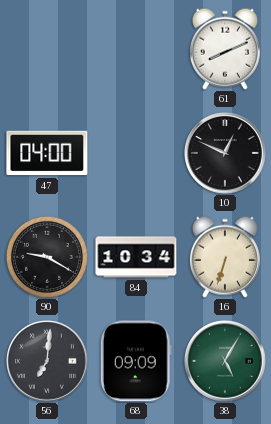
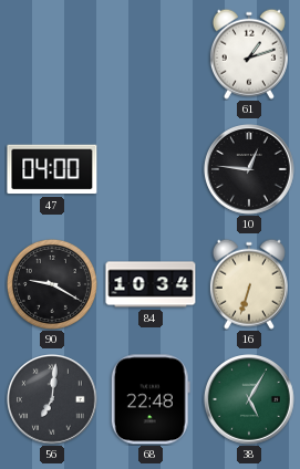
61: 8:11 -> 1:12
10: 12:49 -> 12:46
68: 09:09 -> 22:48
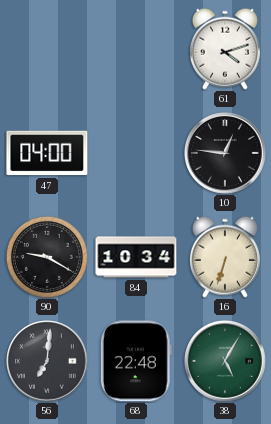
61: 1:12 -> 4:12
